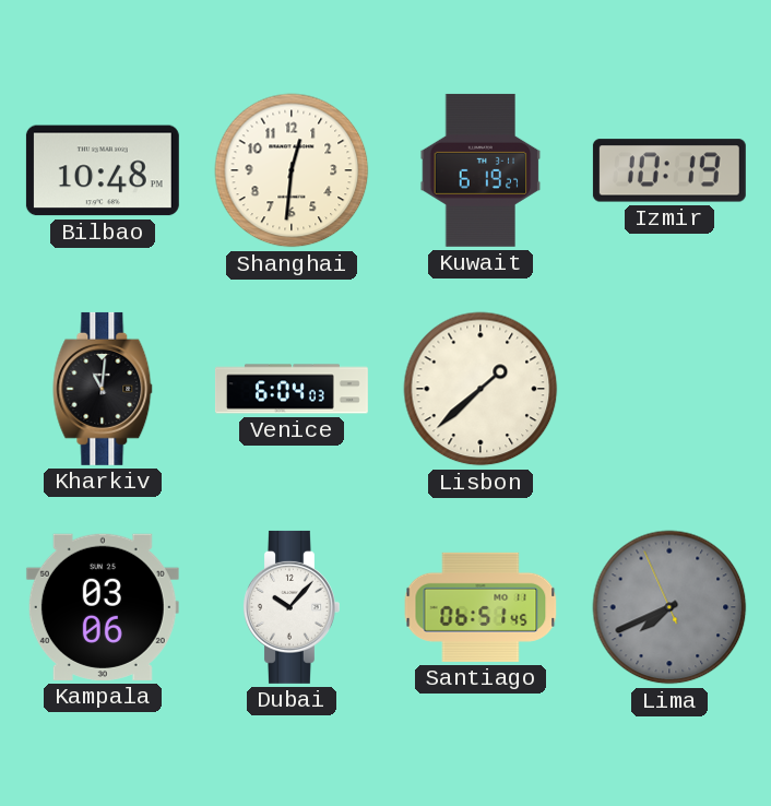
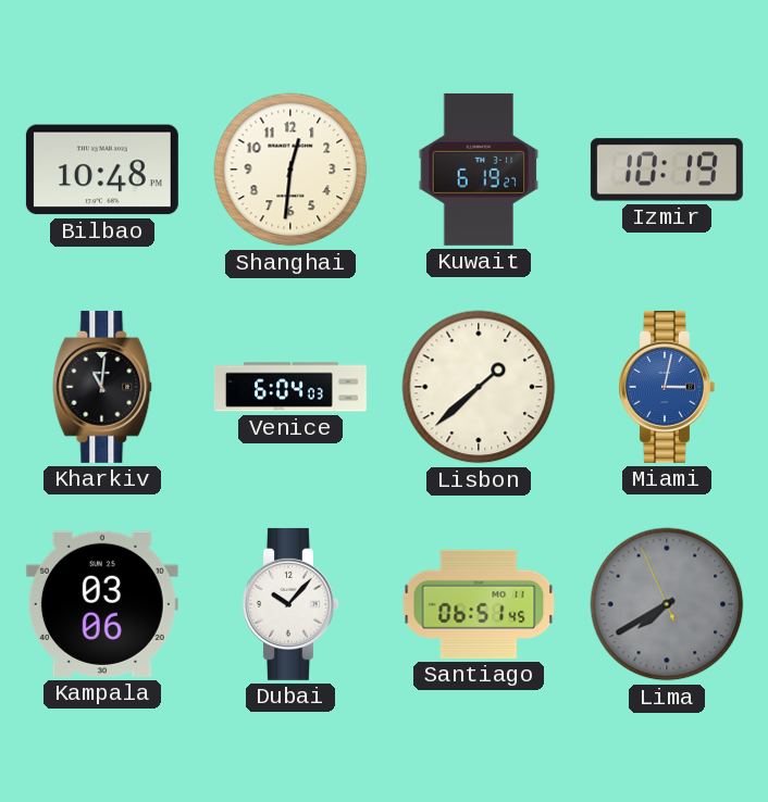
Miami: none -> 3:02
Lima: 7:40 -> 7:39
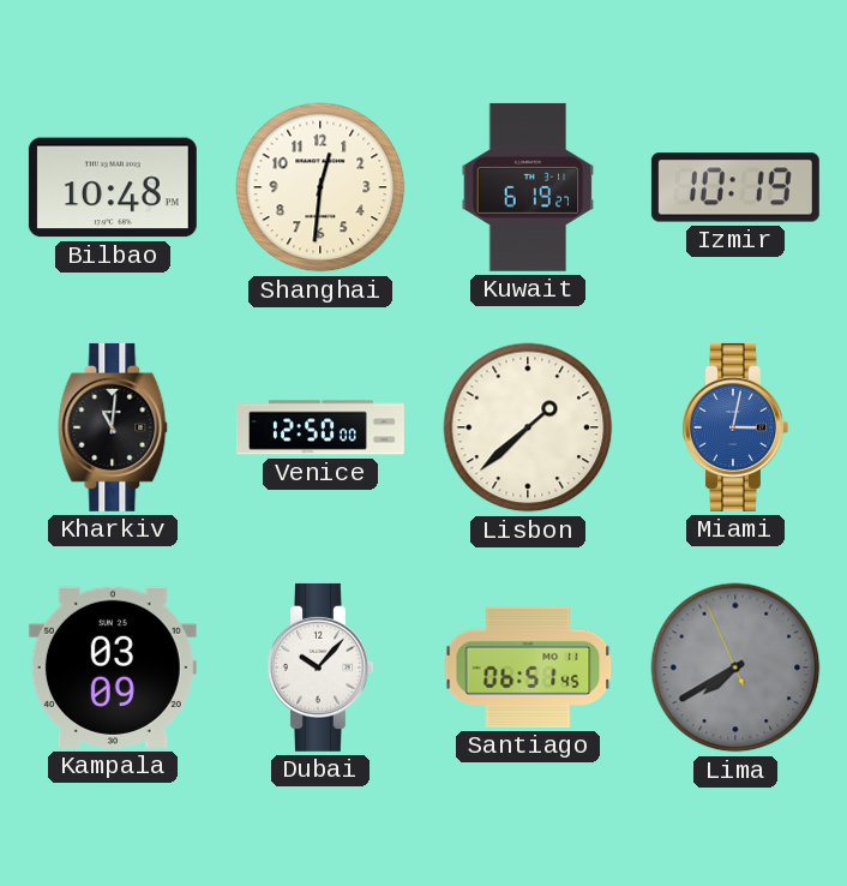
Venice: 6:04 -> 12:50
Kampala: 03:06 -> 03:09
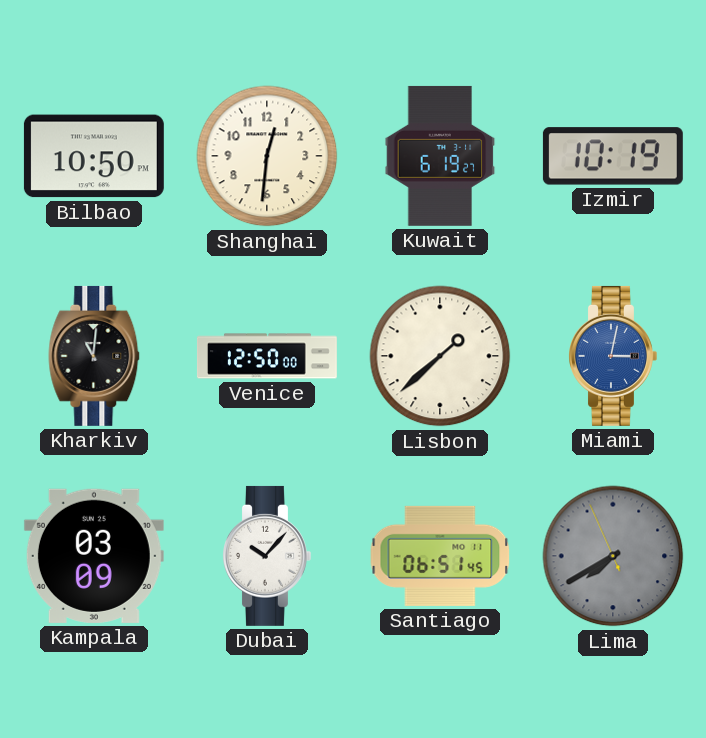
Bilbao: 10:48 -> 10:50
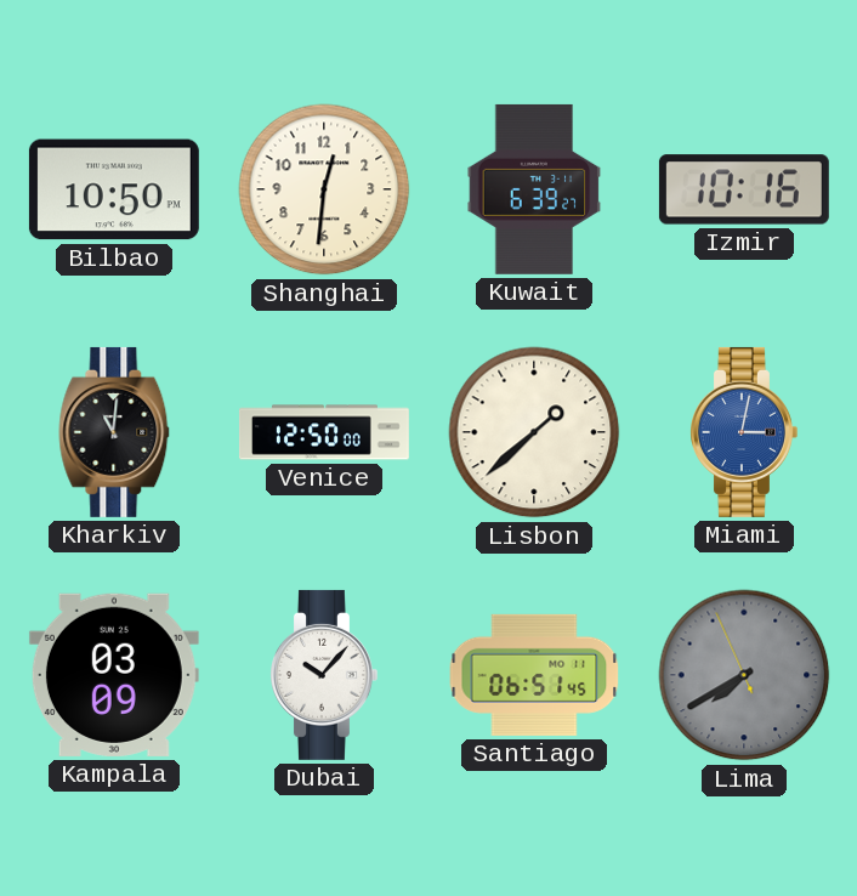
Kuwait: 6:19 -> 6:39
Izmir: 10:19 -> 10:16
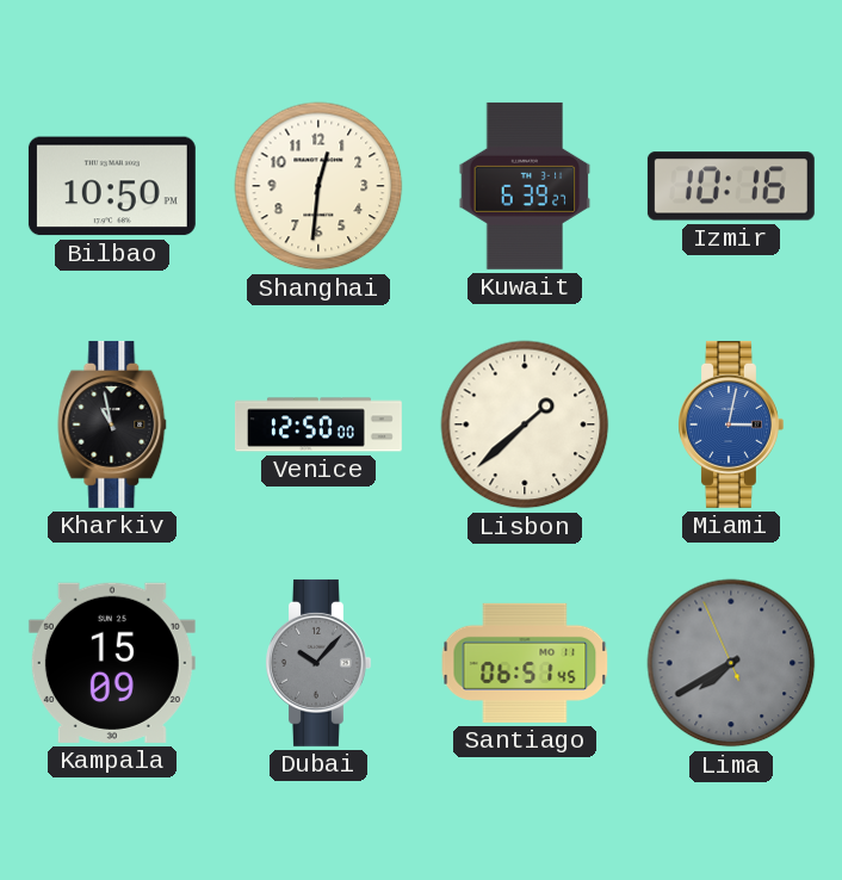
Kharkiv: 11:01 -> 10:58
Kampala: 03:09 -> 15:09
Dubai dial: white -> grey
